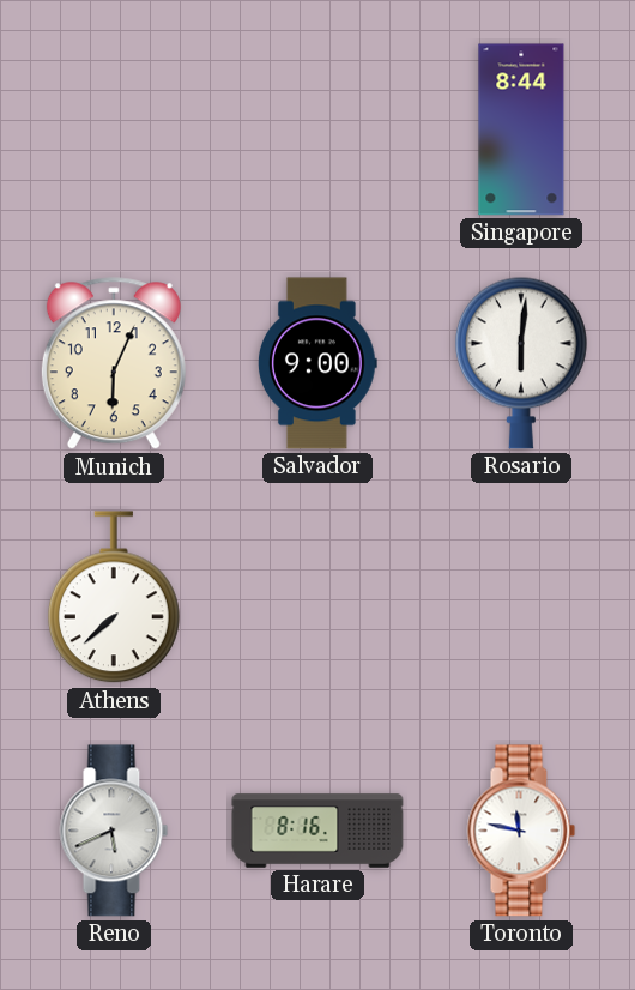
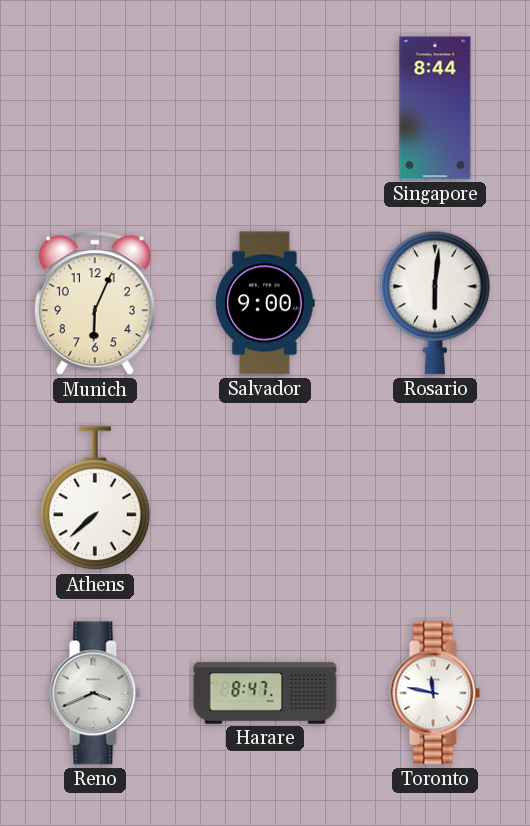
Reno: 5:41 -> 3:41
Harare: 8:16 -> 8:47
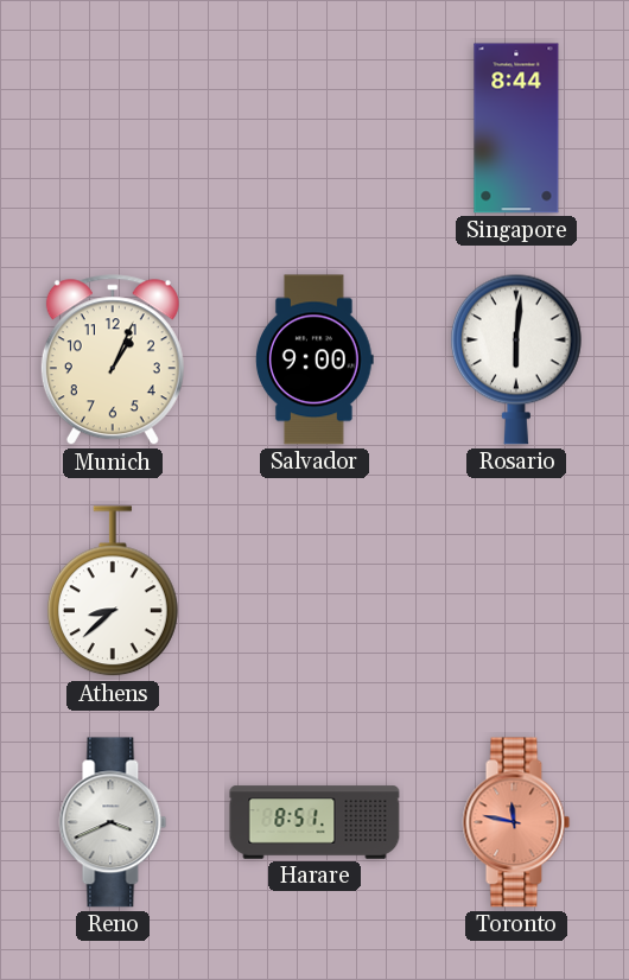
Munich: 6:04 -> 1:04
Athens: 7:38 -> 8:38
Harare: 8:47 -> 8:51
Toronto dial: white -> salmon
